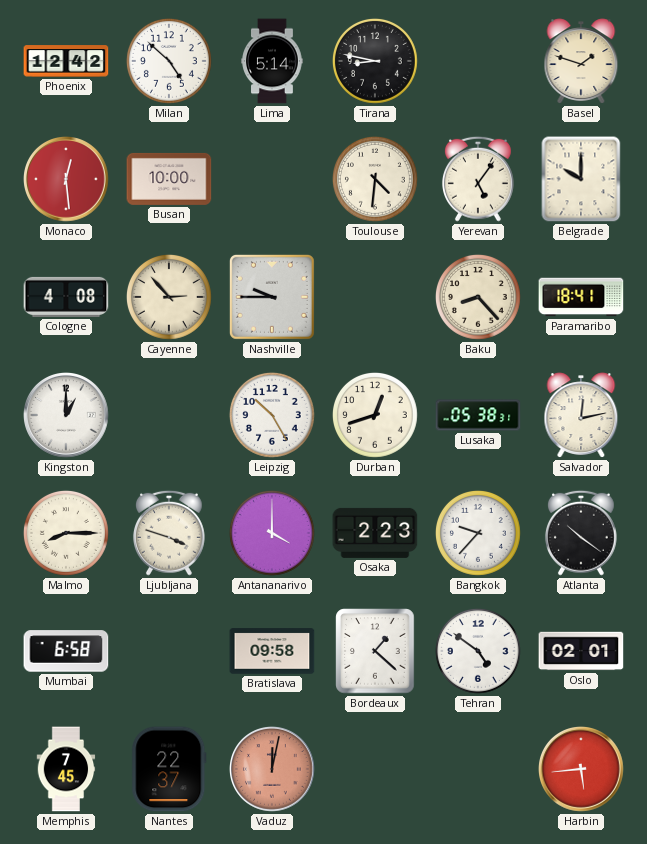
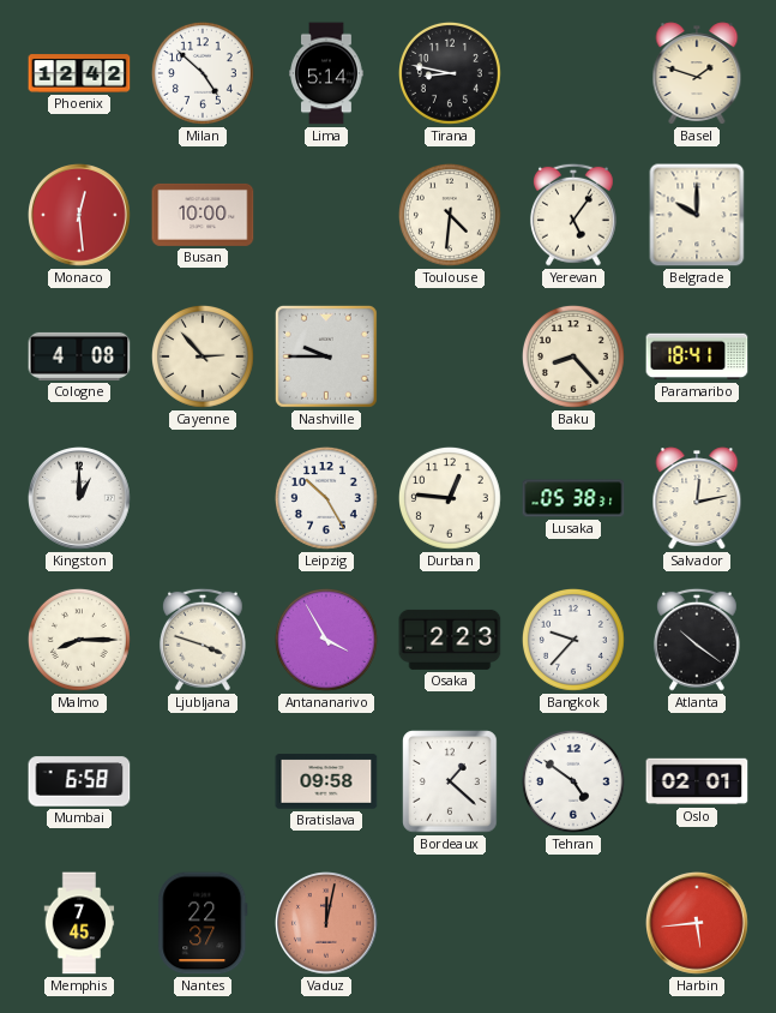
Durban: 12:42 -> 12:46
Antananarivo: 4:00 -> 3:55
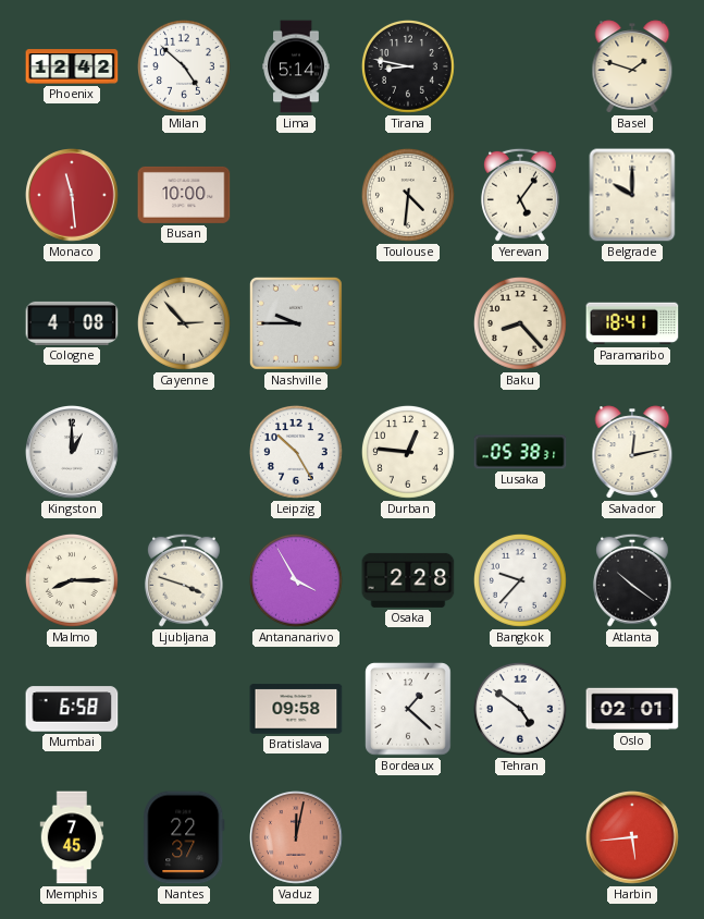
Monaco: 12:29 -> 11:29
Osaka: 2:23 -> 2:28
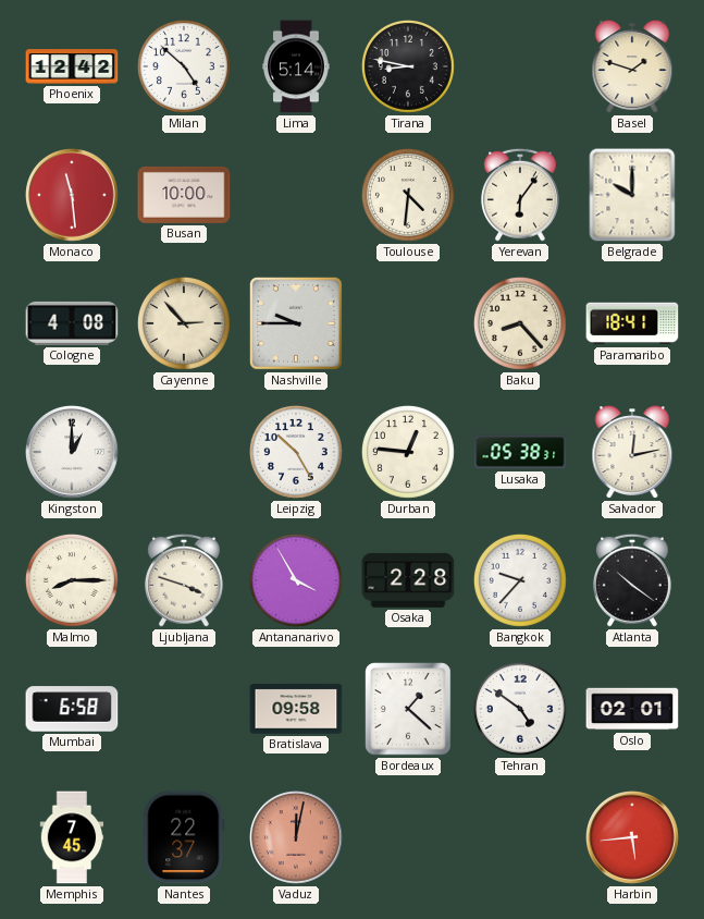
Yerevan: 5:06 -> 6:06
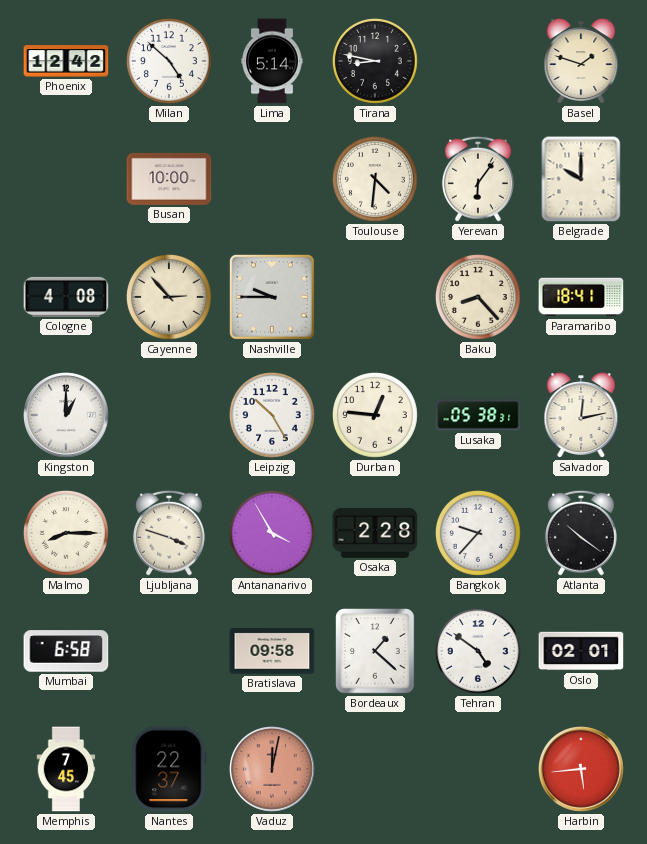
Monaco: 11:29 -> none
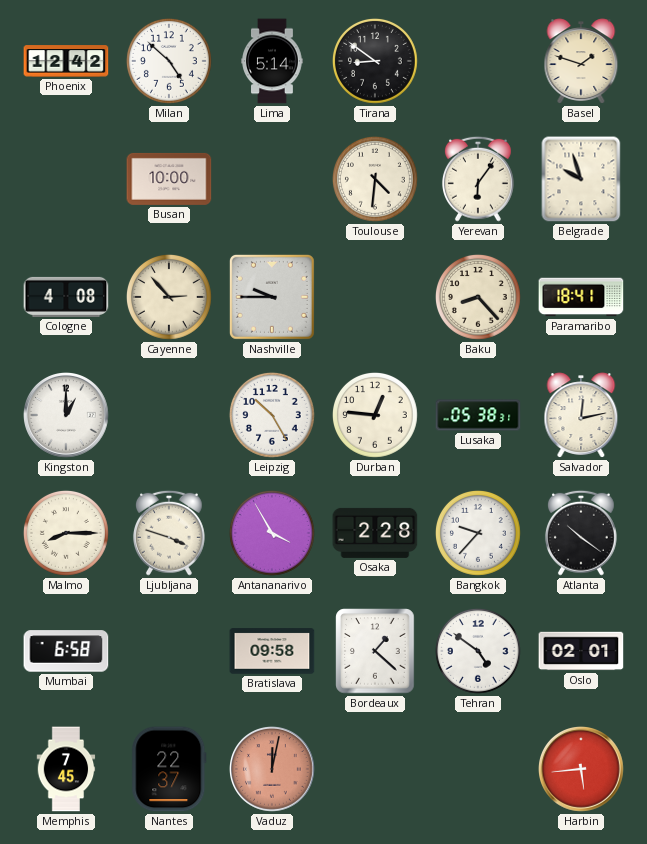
Tirana: 8:47 -> 8:51
Belgrade: 10:00 -> 9:57
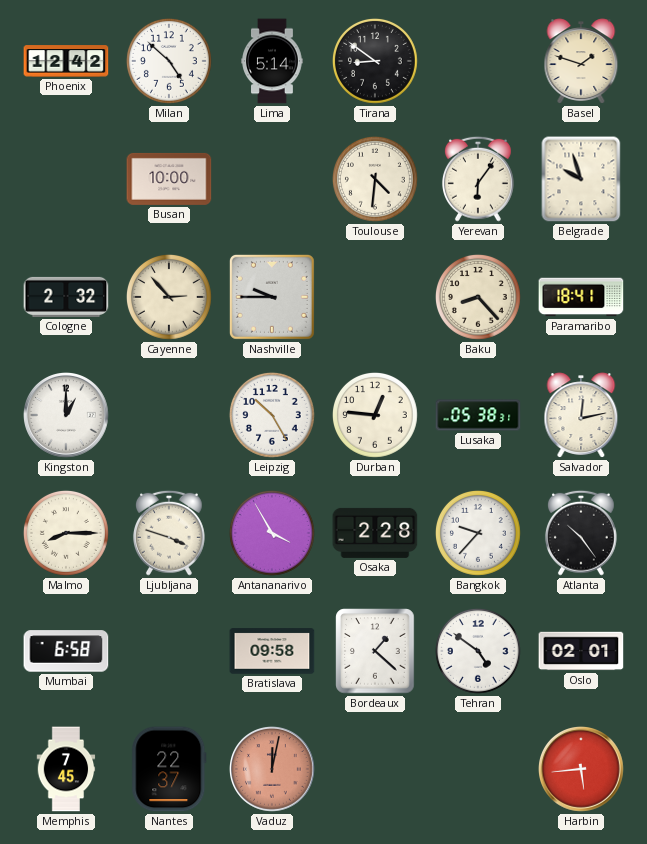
Cologne: 4:08 -> 2:32
Atlanta: 10:21 -> 10:24
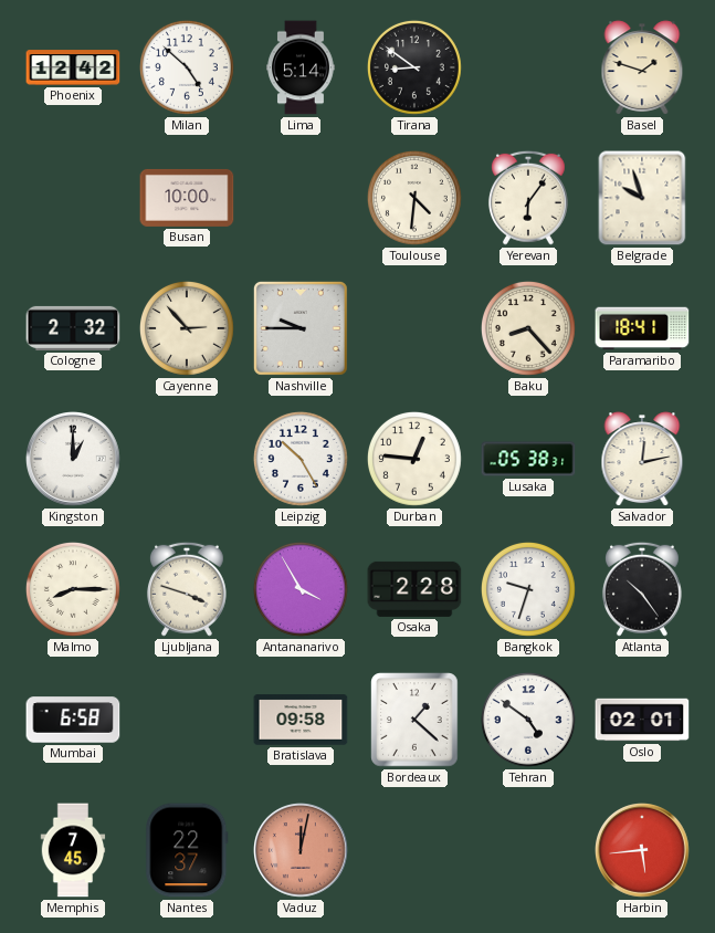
Bangkok: 9:37 -> 9:33
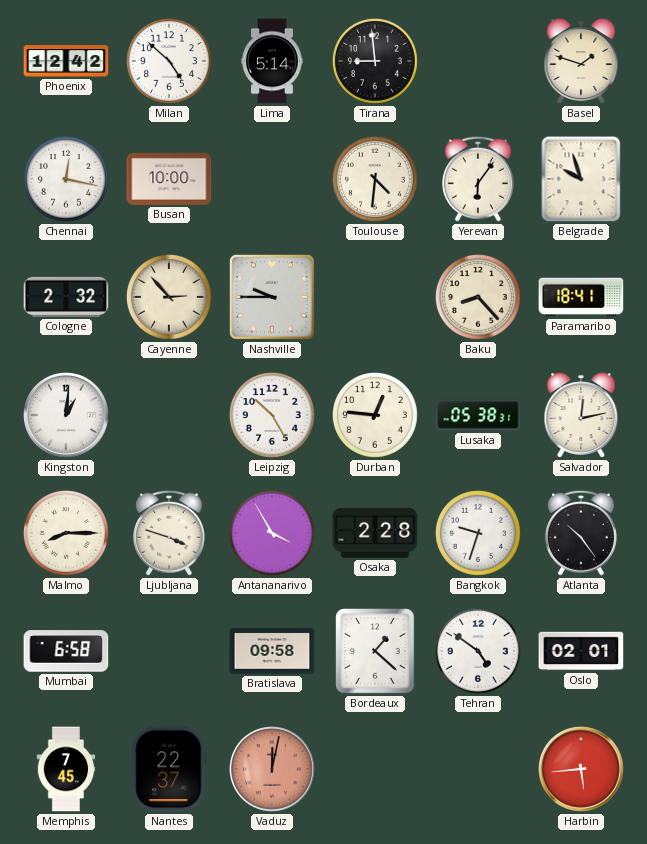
Tirana: 8:51 -> 8:59
Chennai: none -> 12:17
Kingston: 1:00 -> 1:01
